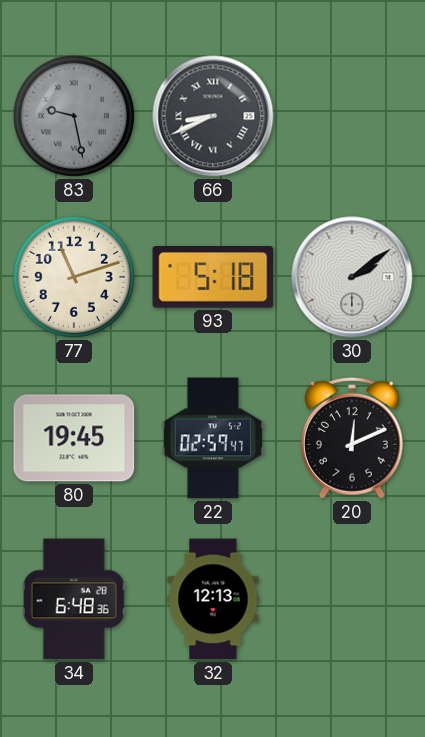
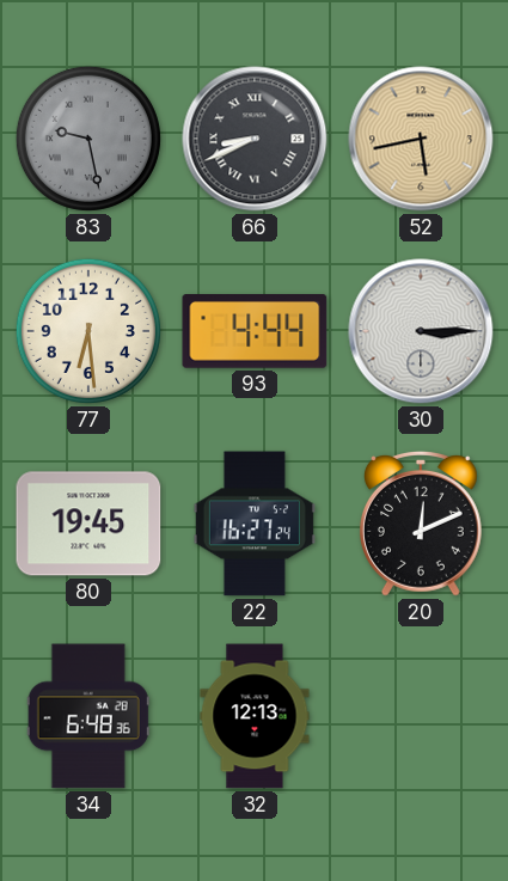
52: none -> 5:43
77: 11:12 -> 6:29
93: 5:18 -> 4:44
30: 2:09 -> 3:15
22: 02:59 -> 16:27
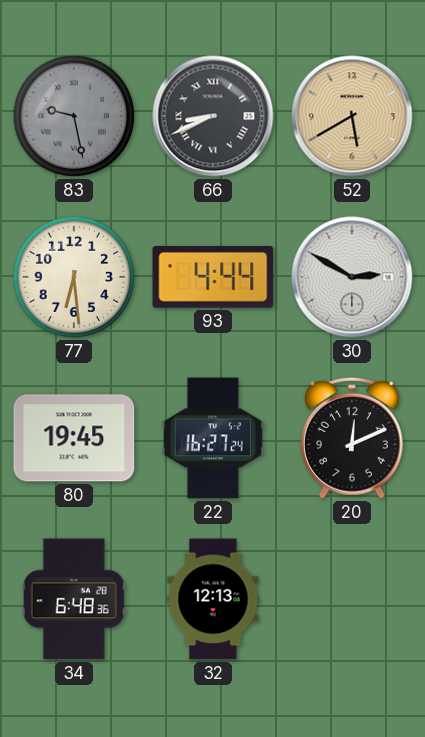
52: 5:43 -> 5:40
30: 3:15 -> 2:50
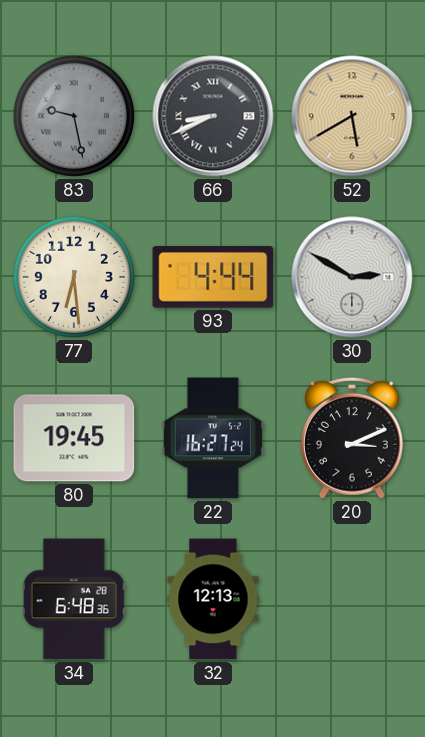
20: 12:11 -> 3:11
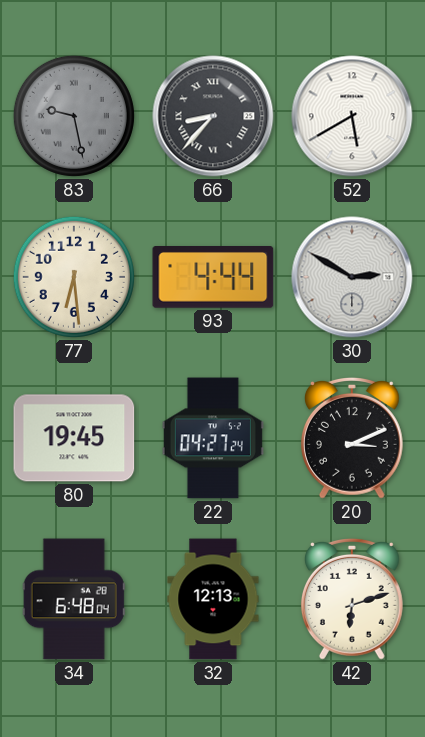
66: 8:41 -> 8:37
52 dial: champagne -> white
22: 16:27 -> 04:27
34: 6:48:36 -> 6:48:04
42: none -> 6:12
